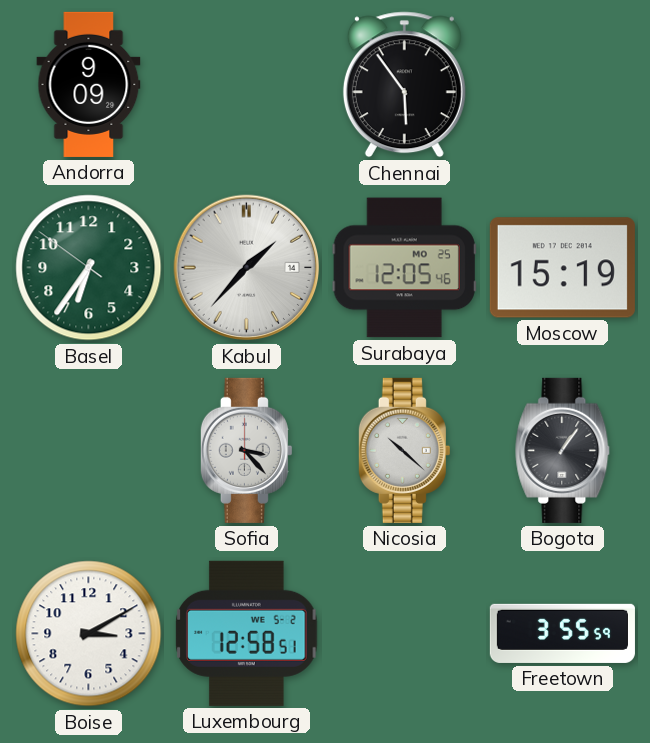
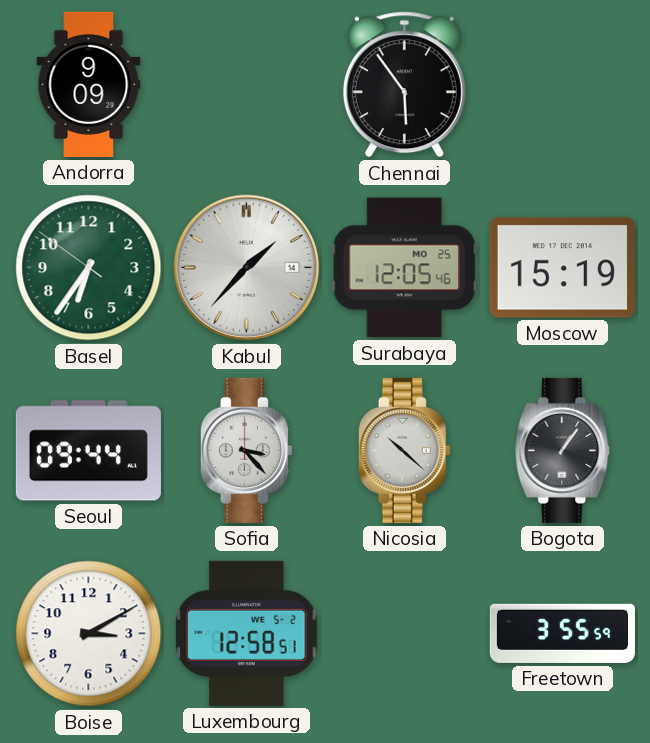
Seoul: none -> 09:44
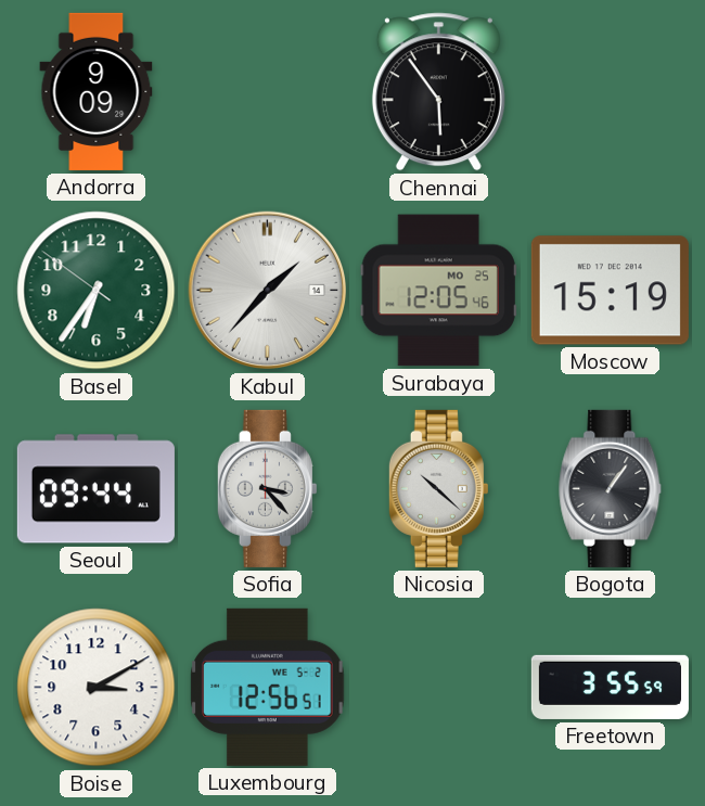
Luxembourg: 12:58 -> 12:56
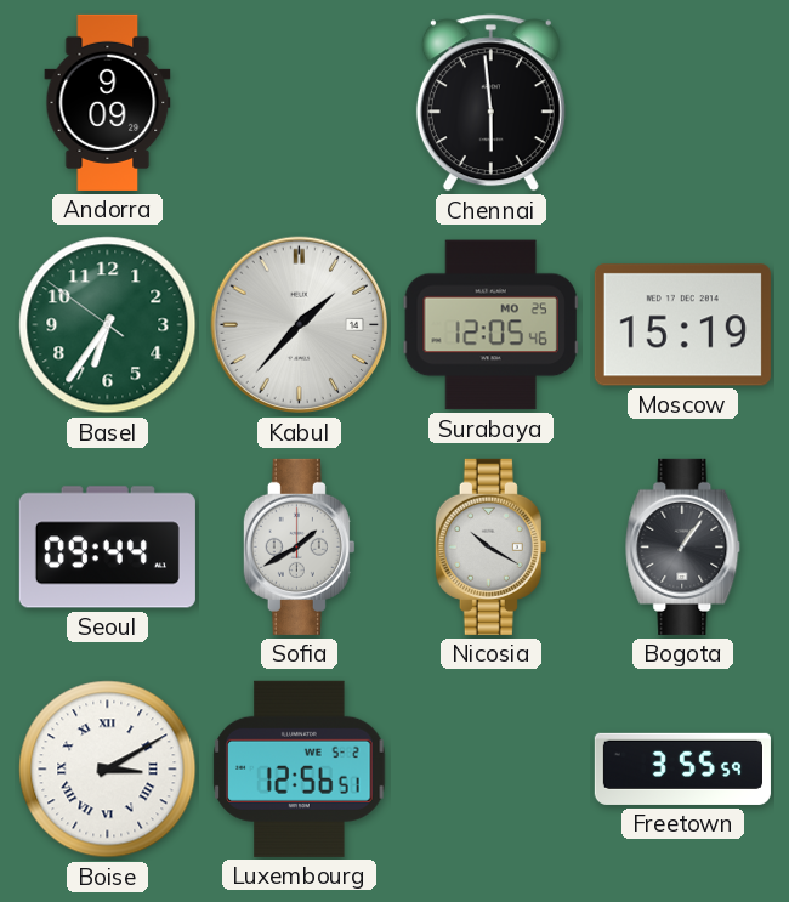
Chennai: 5:54 -> 5:59
Sofia: 3:23 -> 1:40
Nicosia: 10:22 -> 10:20
Boise numerals: Arabic -> Roman
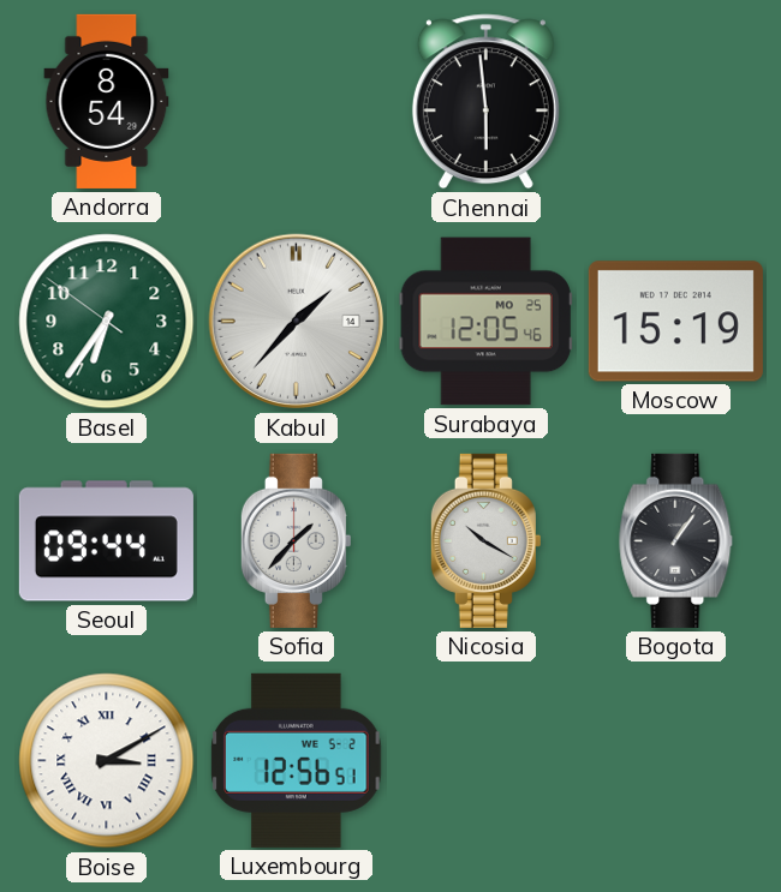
Andorra: 9:09 -> 8:54
Sofia: 1:40 -> 1:37
Freetown: 3:55 -> none
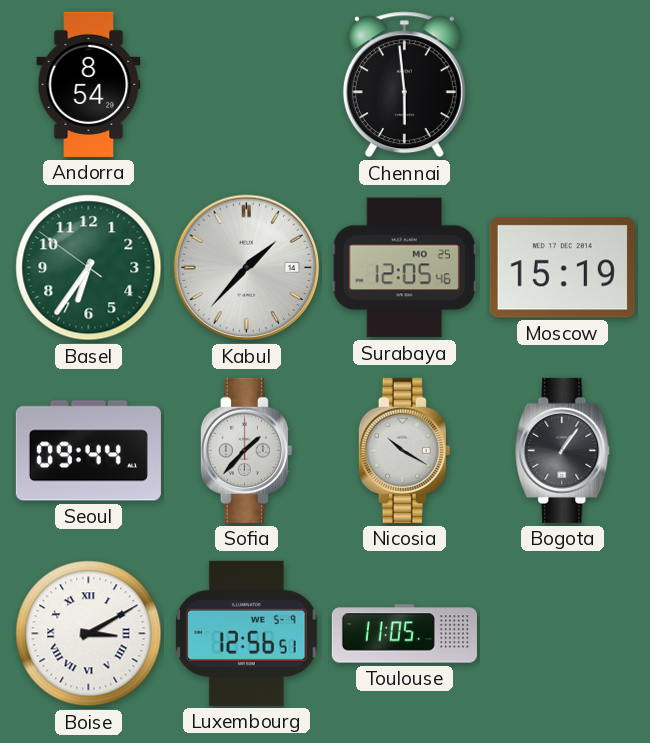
Luxembourg date: WE 5-2 -> WE 5-9
Toulouse: none -> 11:05
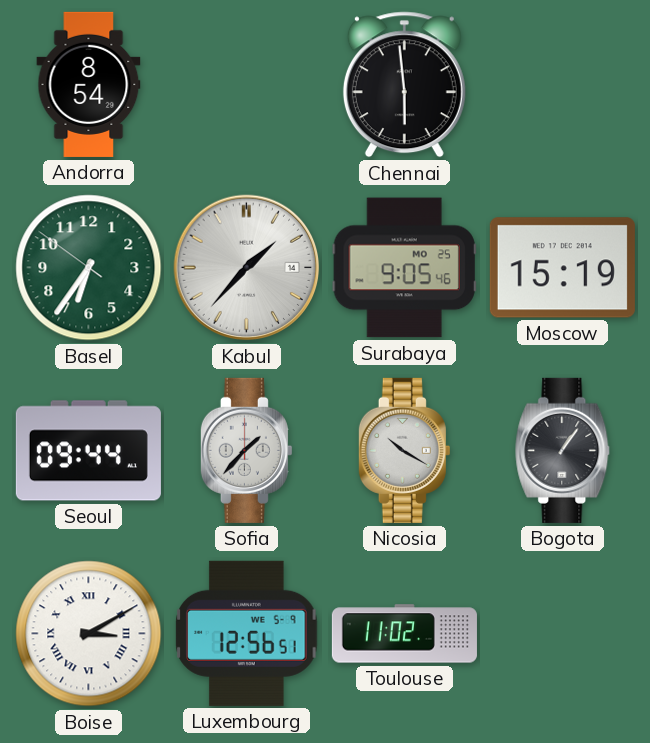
Surabaya: 12:05 -> 9:05
Toulouse: 11:05 -> 11:02
